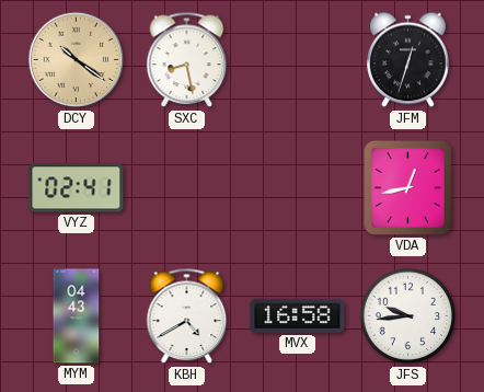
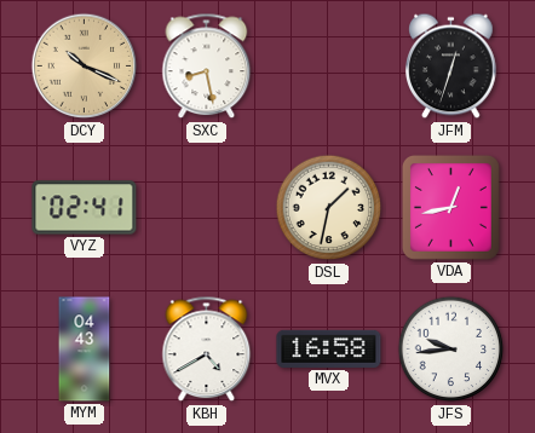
DCY: 10:21 -> 10:19
DSL: none -> 1:32
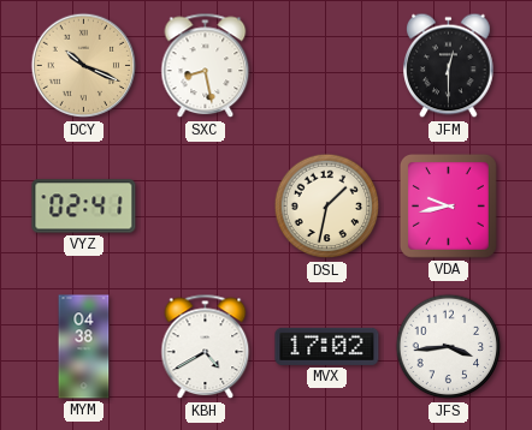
JFM: 12:33 -> 12:30
VDA: 12:43 -> 9:43
MYM: 04:43 -> 04:38
MVX: 16:58 -> 17:02
JFS: 9:44 -> 3:44
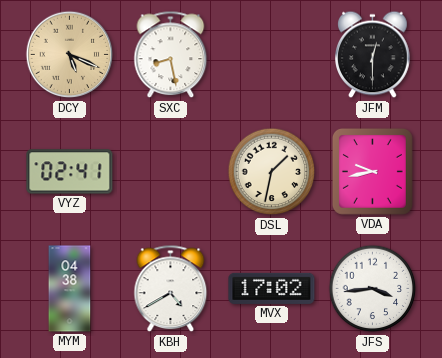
DCY: 10:19 -> 5:19
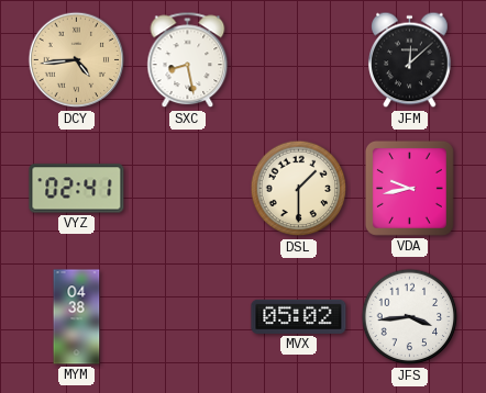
DCY: 5:19 -> 4:44
JFM: 12:30 -> 12:08
DSL: 1:32 -> 1:30
KBH: 4:40 -> none
MVX: 17:02 -> 05:02
